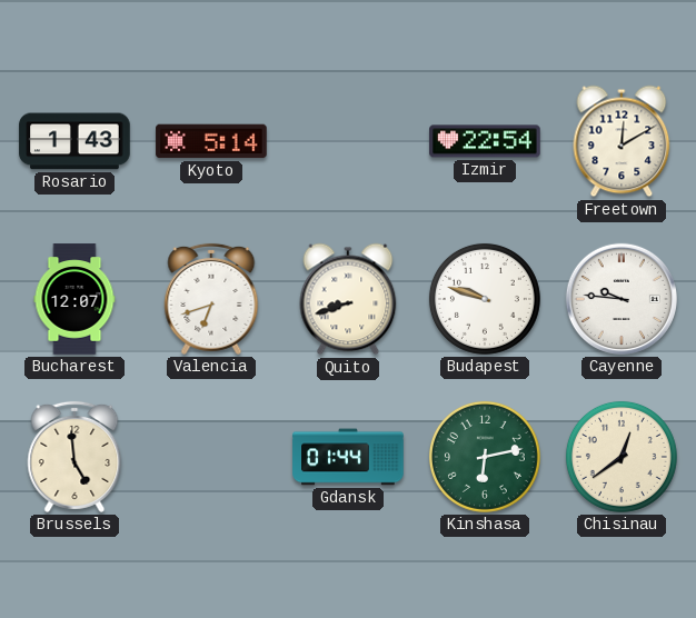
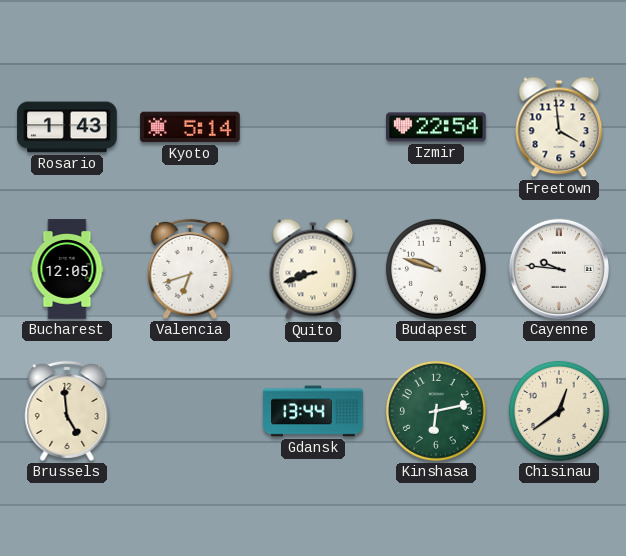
Freetown: 12:10 -> 3:59
Bucharest: 12:07 -> 12:05
Gdansk: 01:44 -> 13:44
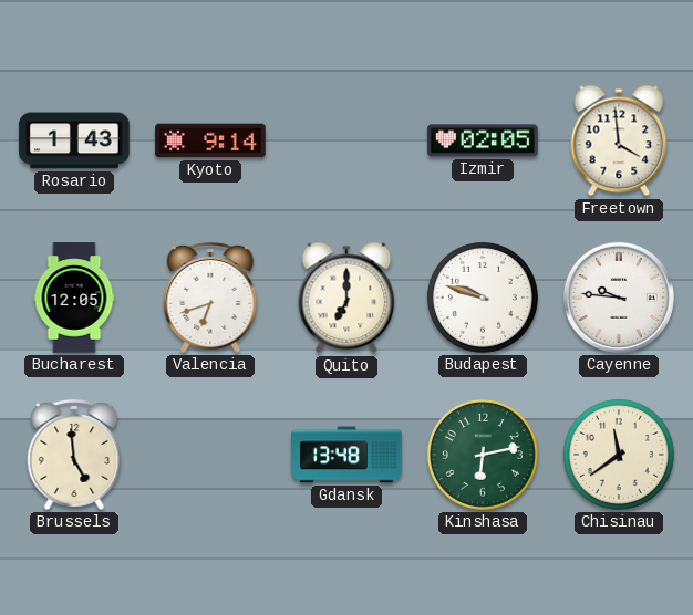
Kyoto: 5:14 -> 9:14
Izmir: 22:54 -> 02:05
Quito: 8:42 -> 7:00
Gdansk: 13:44 -> 13:48
Chisinau: 12:39 -> 11:39
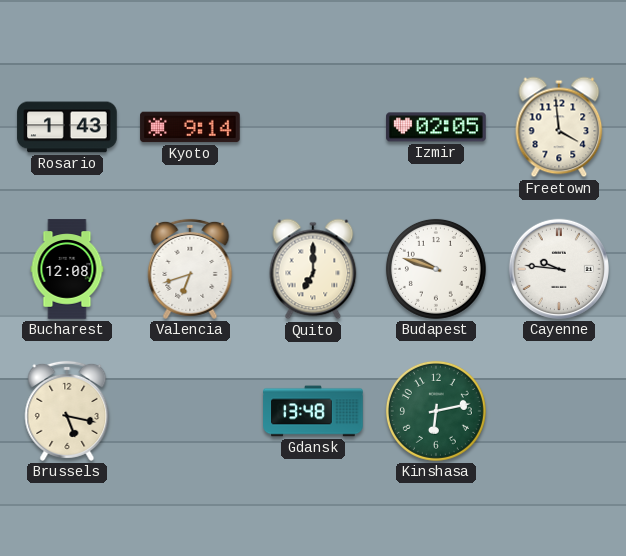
Bucharest: 12:05 -> 12:08
Brussels: 4:59 -> 5:17
Chisinau: 11:39 -> none
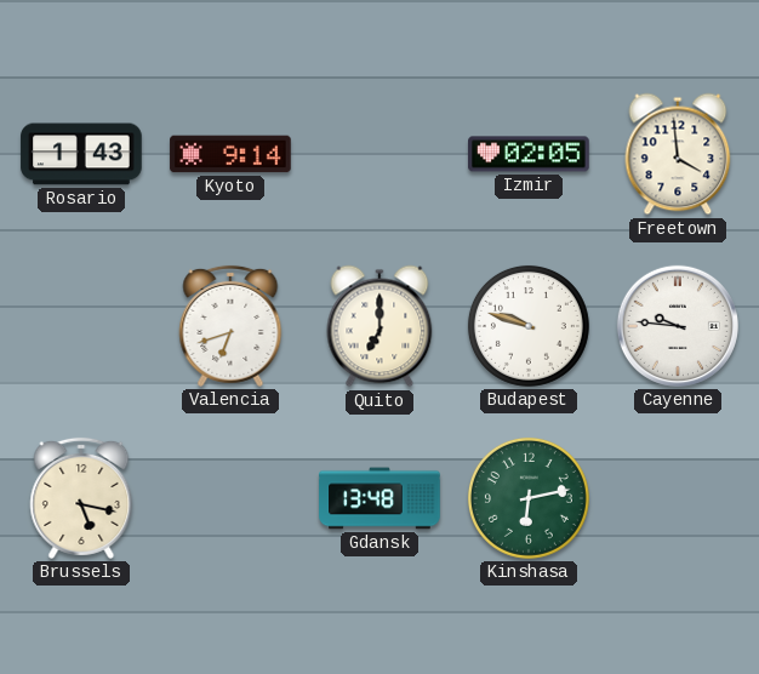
Bucharest: 12:08 -> none
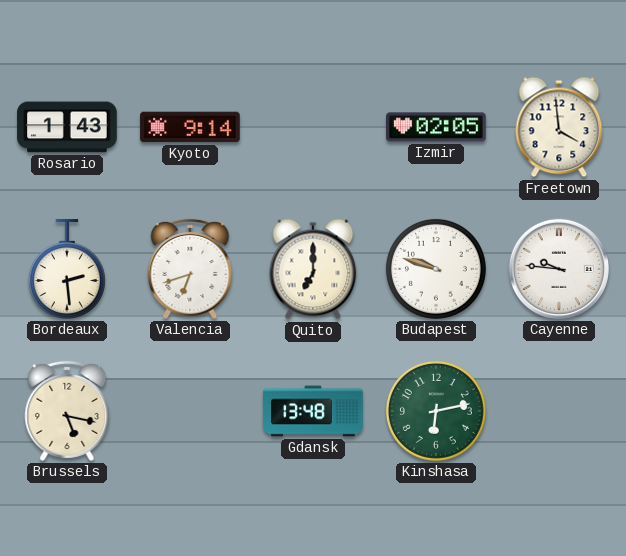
Bordeaux: none -> 2:29
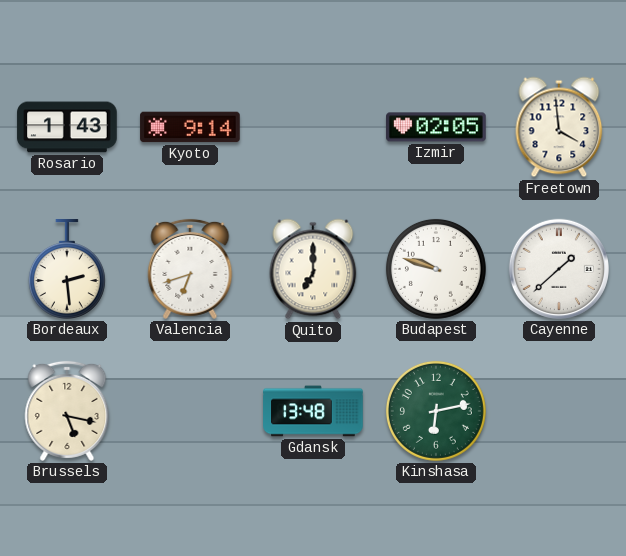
Cayenne: 9:46 -> 1:38
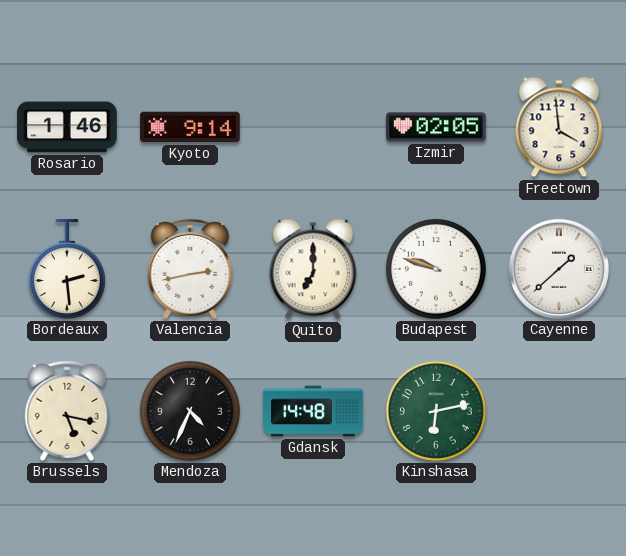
Rosario: 1:43 -> 1:46
Valencia: 6:42 -> 2:43
Mendoza: none -> 4:34
Gdansk: 13:48 -> 14:48
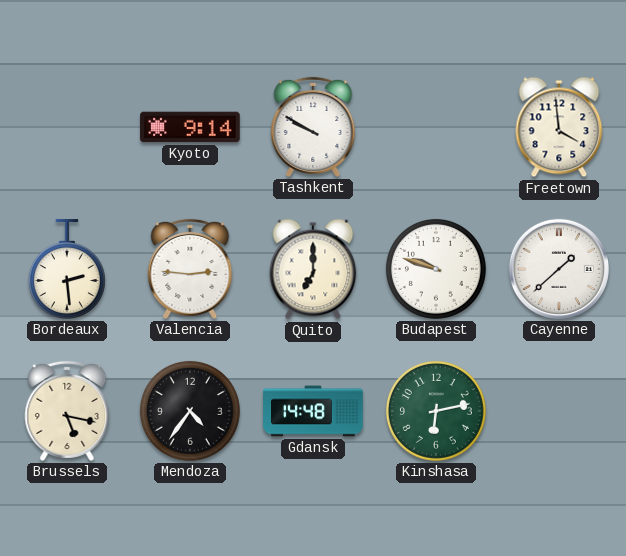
Rosario: 1:46 -> none
Tashkent: none -> 9:50
Izmir: 02:05 -> none
Valencia: 2:43 -> 2:46
Mendoza: 4:34 -> 4:36
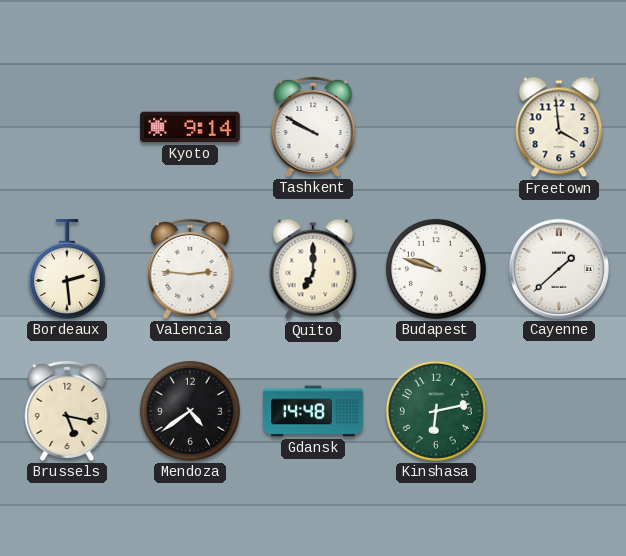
Mendoza: 4:36 -> 4:39
